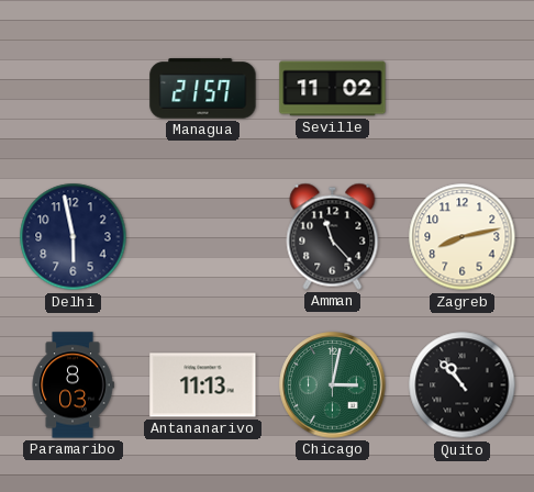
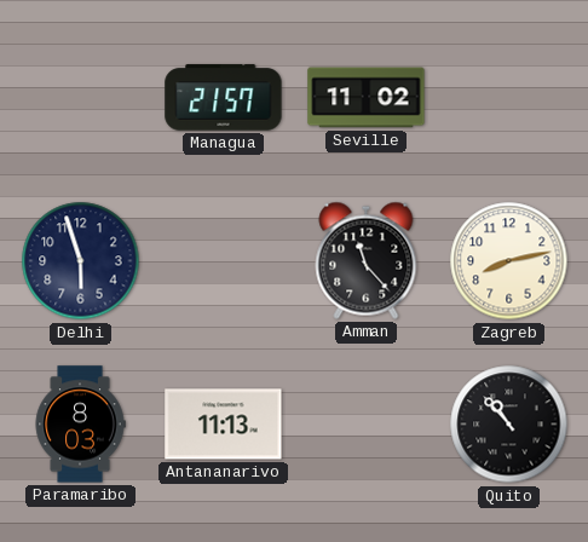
Delhi: 5:58 -> 5:57
Chicago: 3:02 -> none
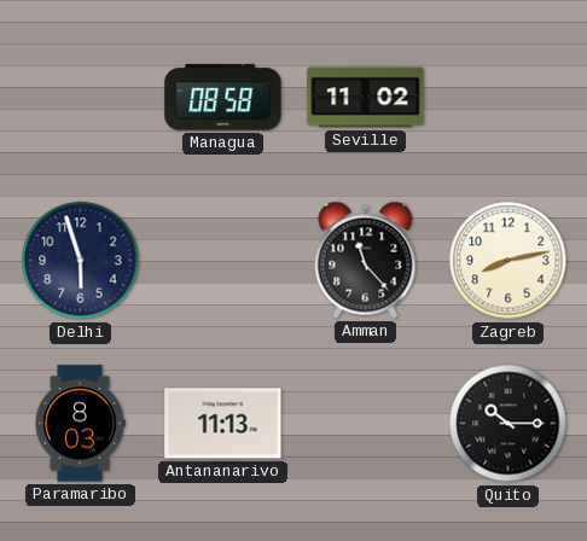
Managua: 21:57 -> 08:58
Quito: 10:53 -> 10:15
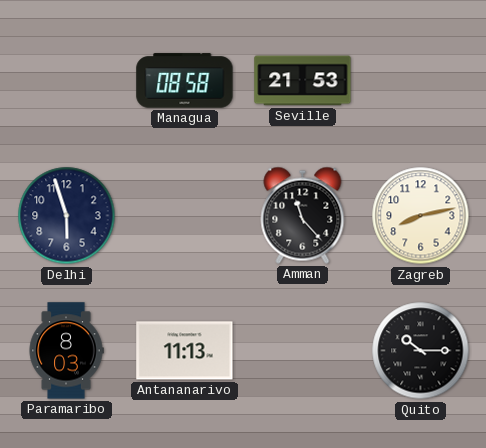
Seville: 11:02 -> 21:53
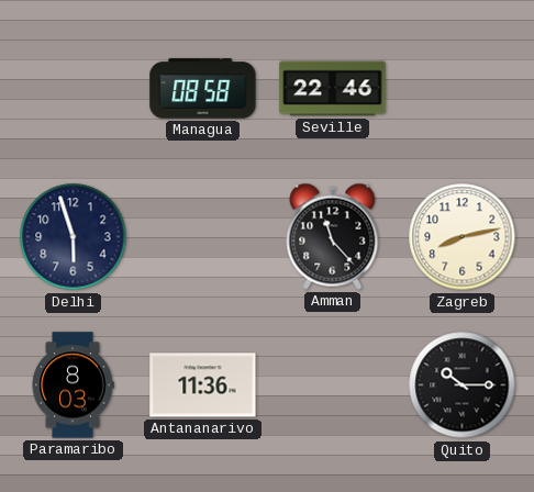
Seville: 21:53 -> 22:46
Antananarivo: 11:13 -> 11:36
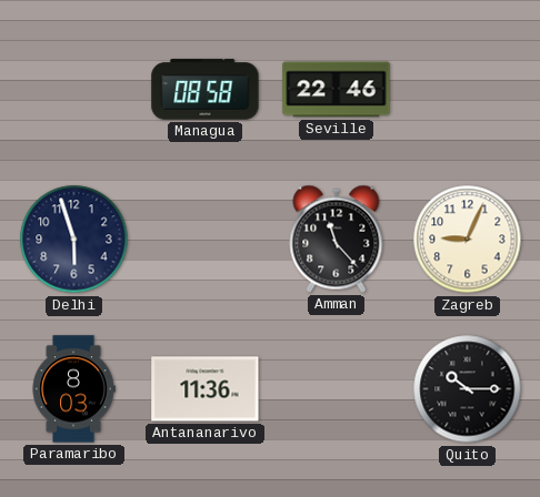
Zagreb: 8:13 -> 9:04
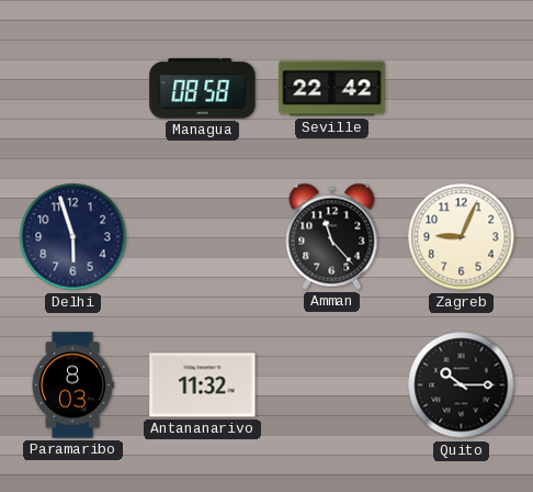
Seville: 22:46 -> 22:42
Antananarivo: 11:36 -> 11:32
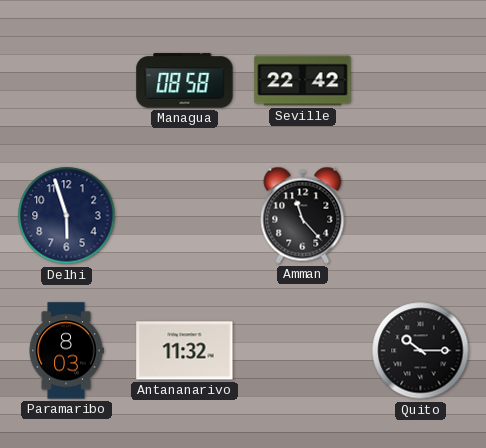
Zagreb: 9:04 -> none
